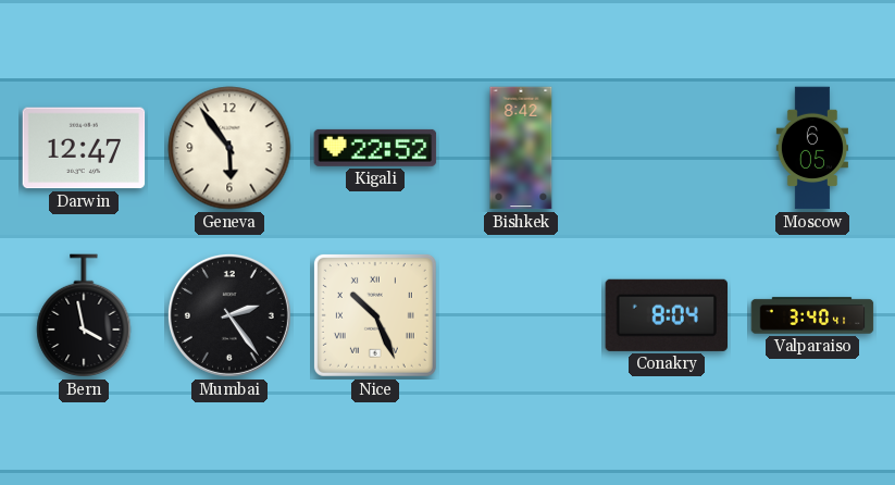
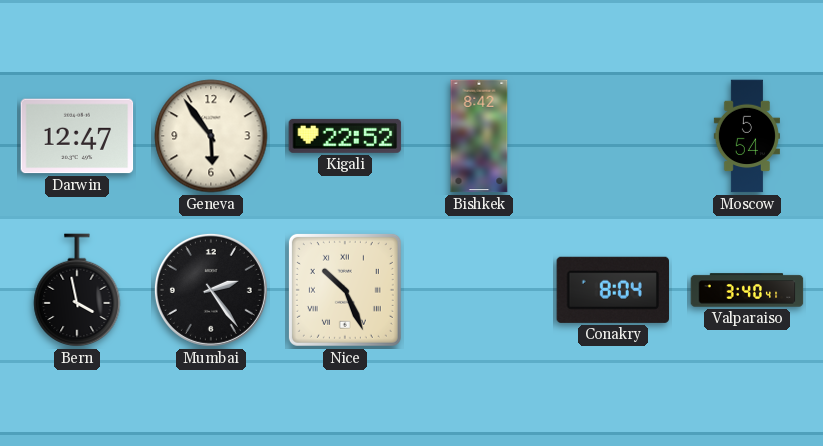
Moscow: 6:05 -> 5:54
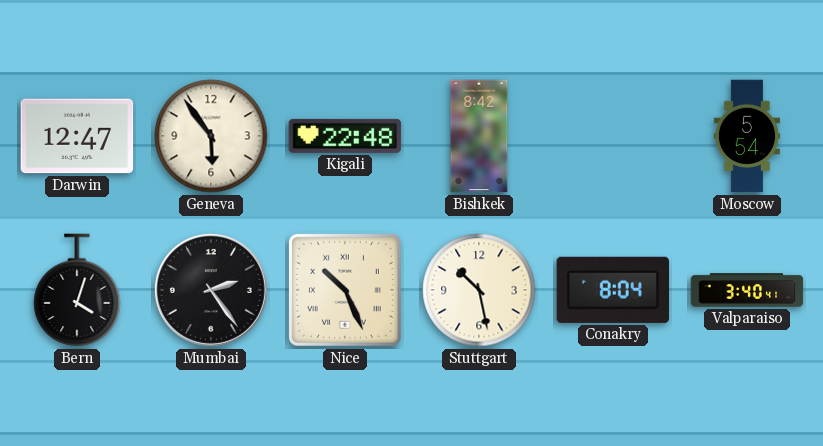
Kigali: 22:52 -> 22:48
Bern: 3:58 -> 4:03
Stuttgart: none -> 10:28
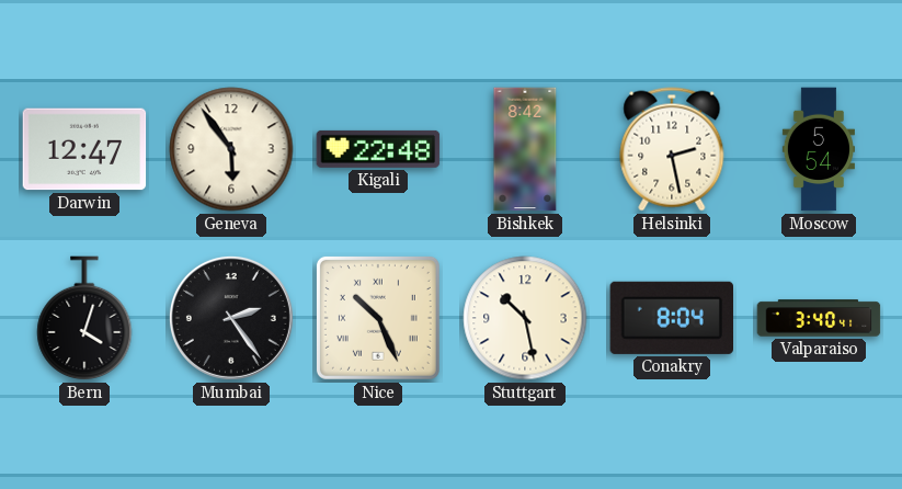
Helsinki: none -> 2:28
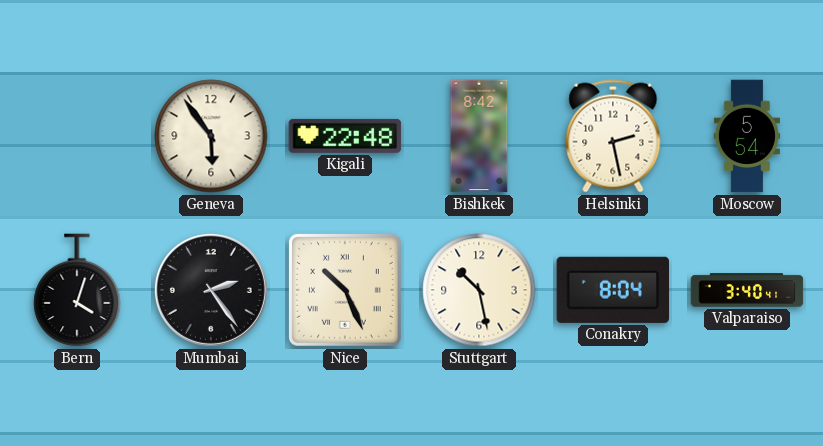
Darwin: 12:47 -> none
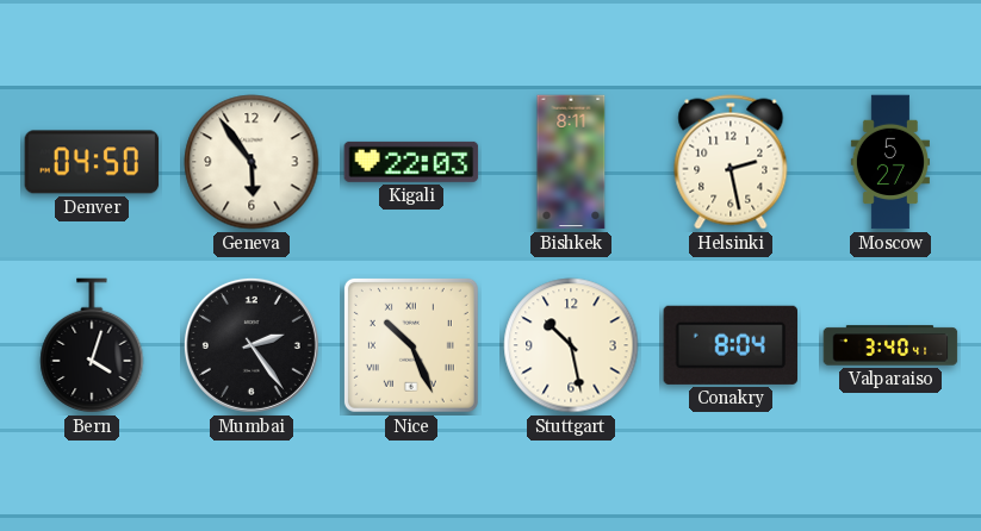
Denver: none -> 04:50
Kigali: 22:48 -> 22:03
Bishkek: 8:42 -> 8:11
Moscow: 5:54 -> 5:27
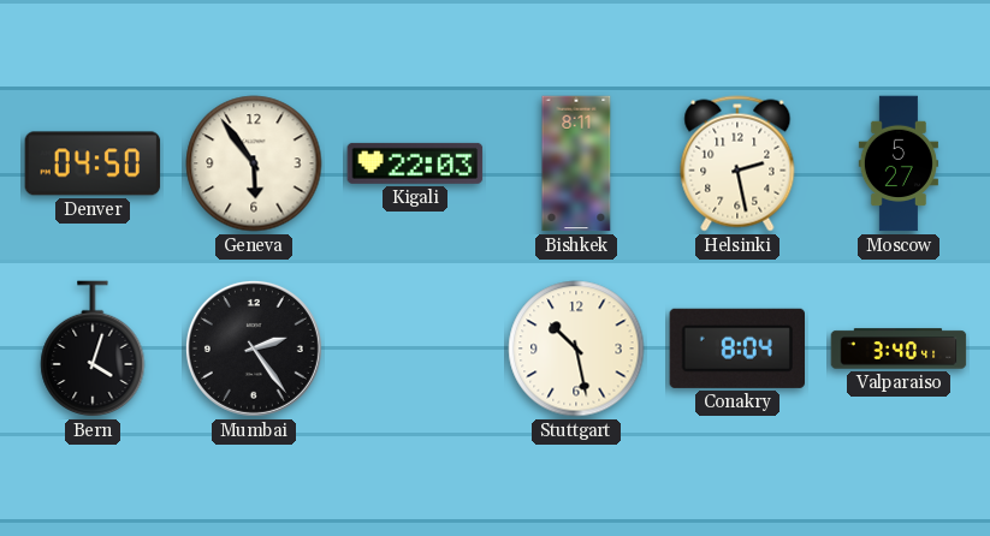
Nice: 10:26 -> none
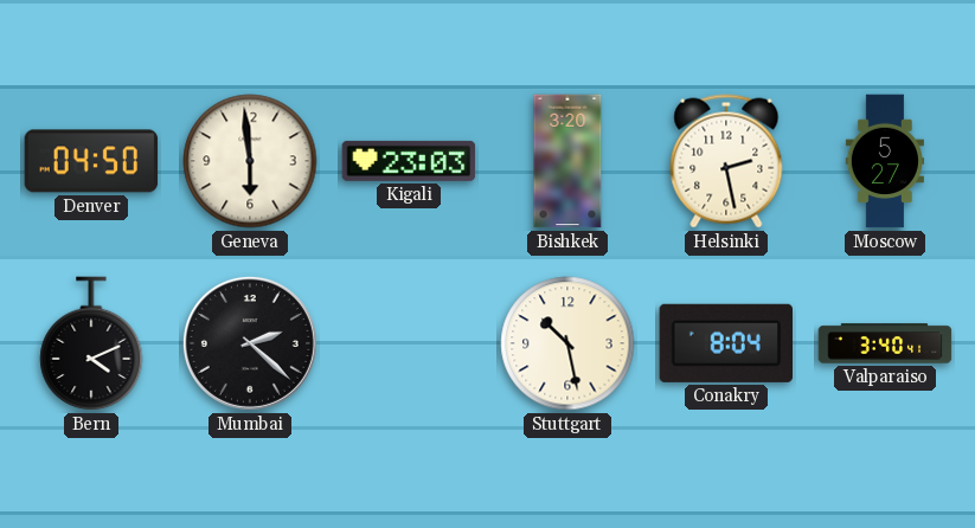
Geneva: 5:54 -> 5:59
Kigali: 22:03 -> 23:03
Bishkek: 8:11 -> 3:20
Bern: 4:03 -> 4:11
Mumbai: 2:24 -> 2:22
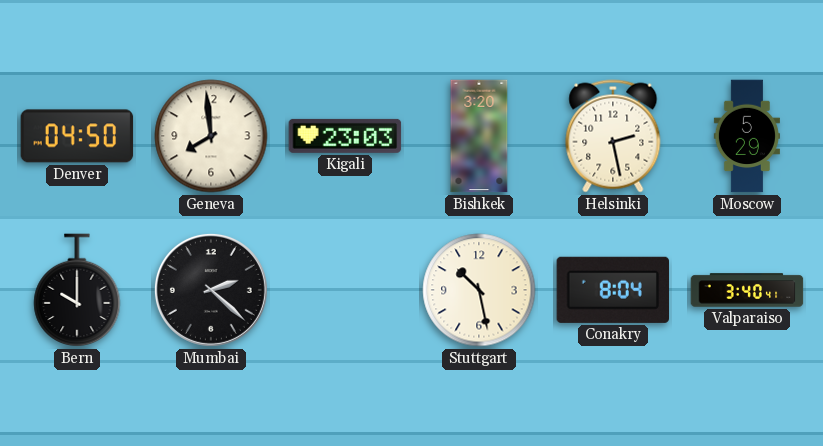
Geneva: 5:59 -> 7:59
Moscow: 5:27 -> 5:29
Bern: 4:11 -> 10:00
